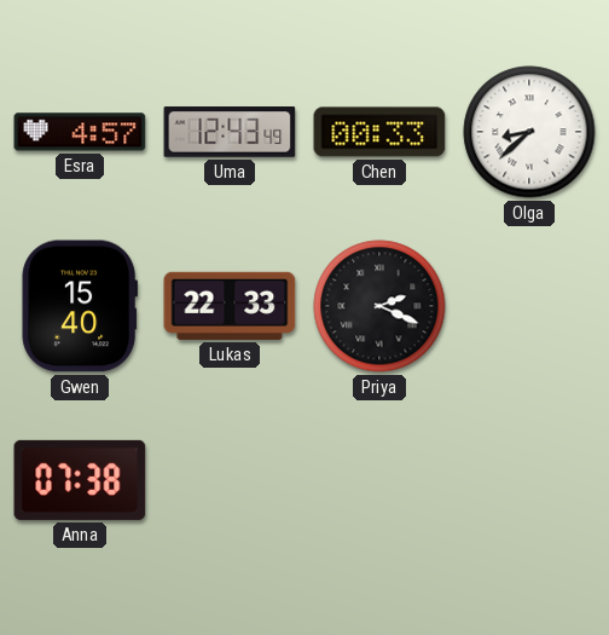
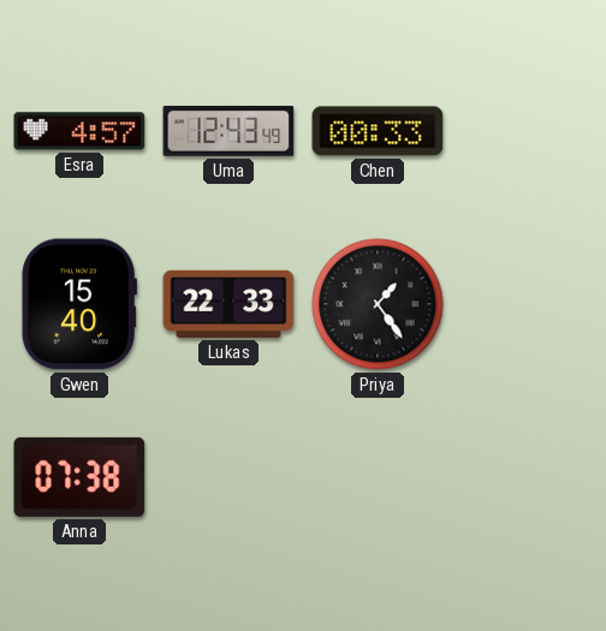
Olga: 8:38 -> none
Priya: 2:19 -> 1:24
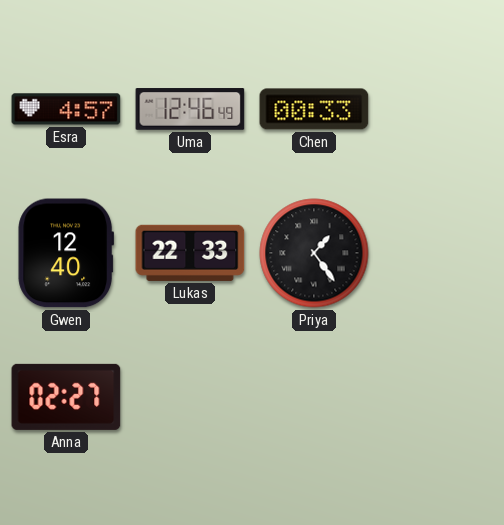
Uma: 12:43 -> 12:46
Gwen: 15:40 -> 12:40
Anna: 07:38 -> 02:27
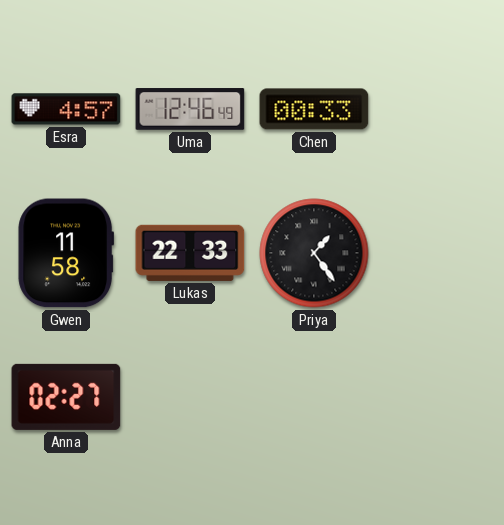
Gwen: 12:40 -> 11:58
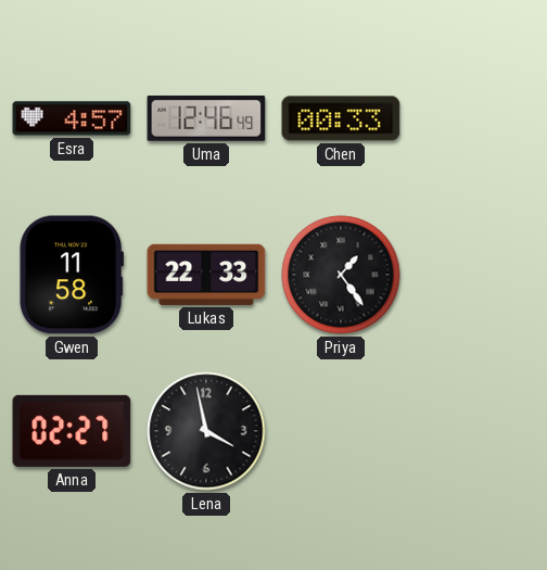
Lena: none -> 3:58
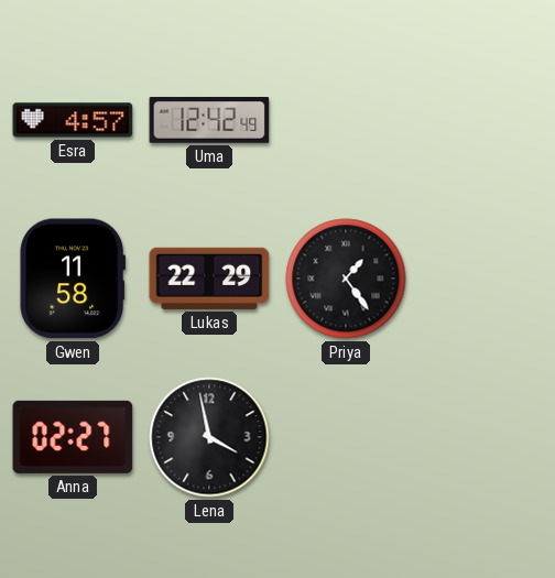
Uma: 12:46 -> 12:42
Chen: 00:33 -> none
Lukas: 22:33 -> 22:29
